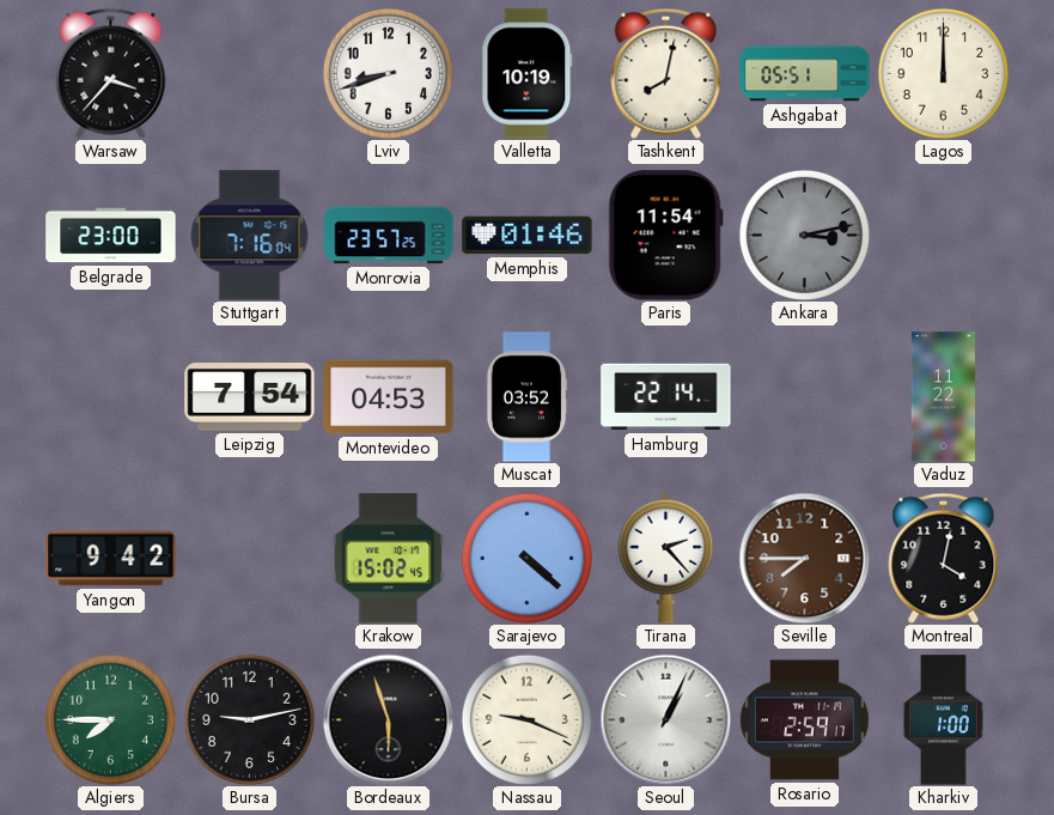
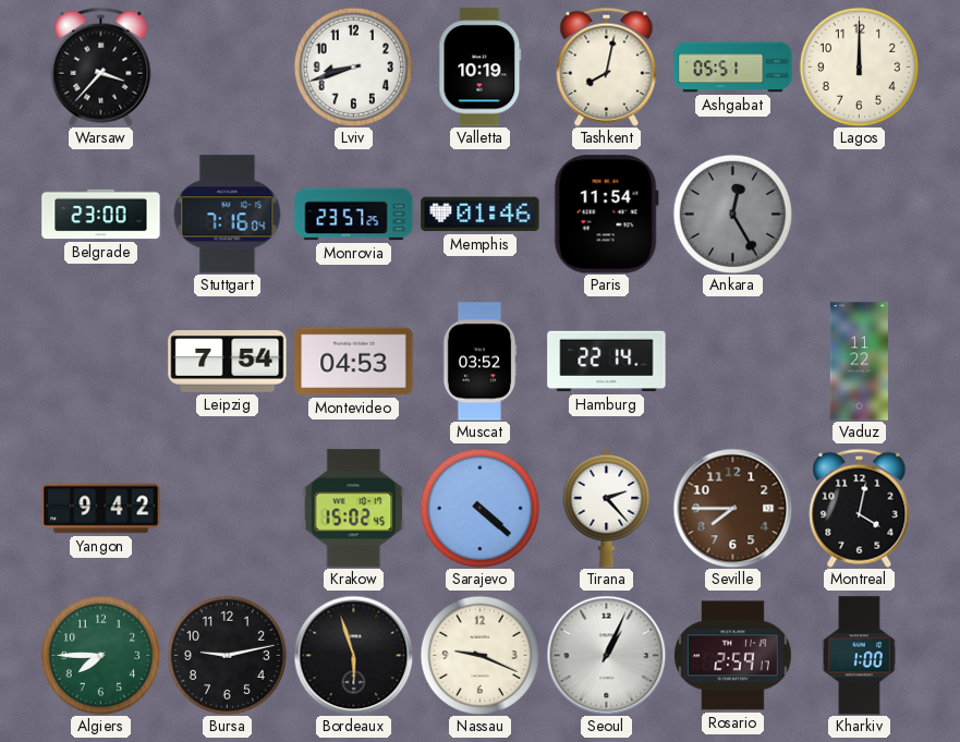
Ankara: 3:13 -> 12:25
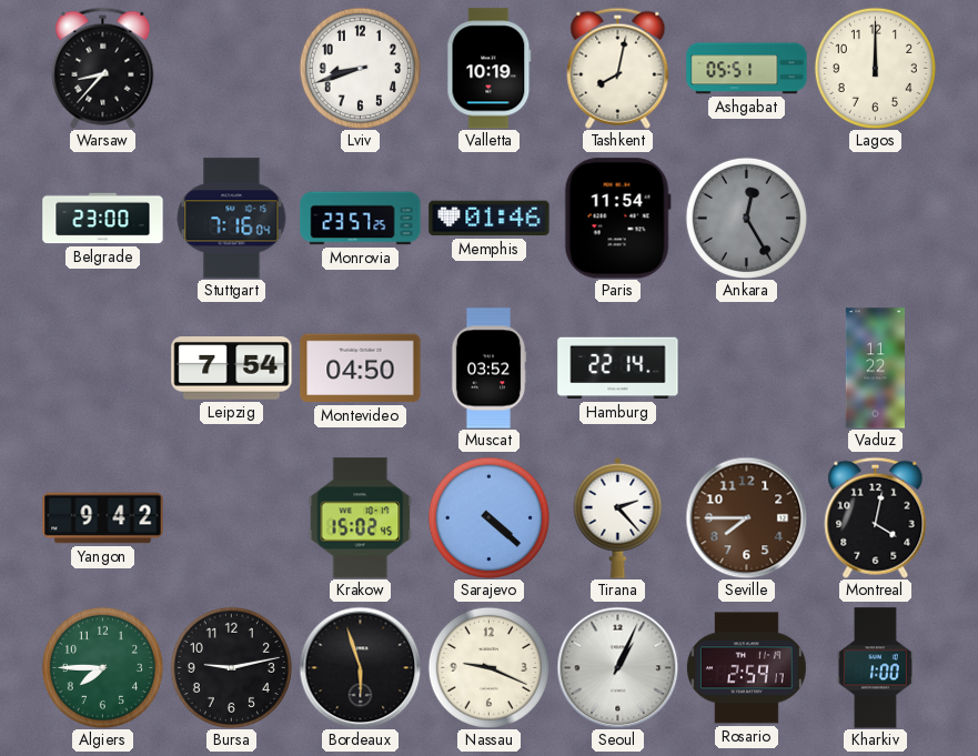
Warsaw: 3:37 -> 8:37
Montevideo: 04:53 -> 04:50
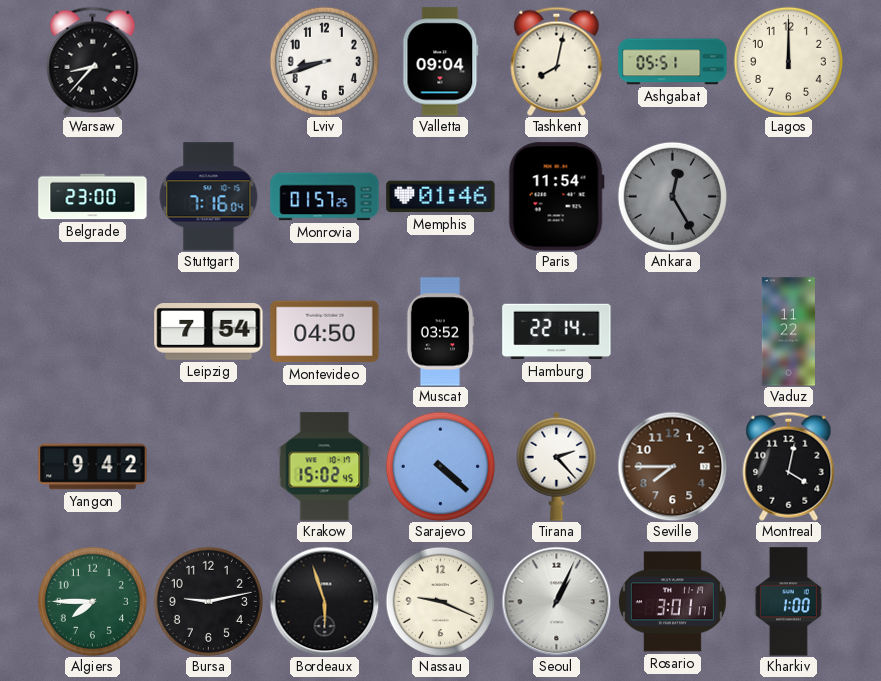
Valletta: 10:19 -> 09:04
Monrovia: 23:57 -> 01:57
Rosario: 2:59 -> 3:01
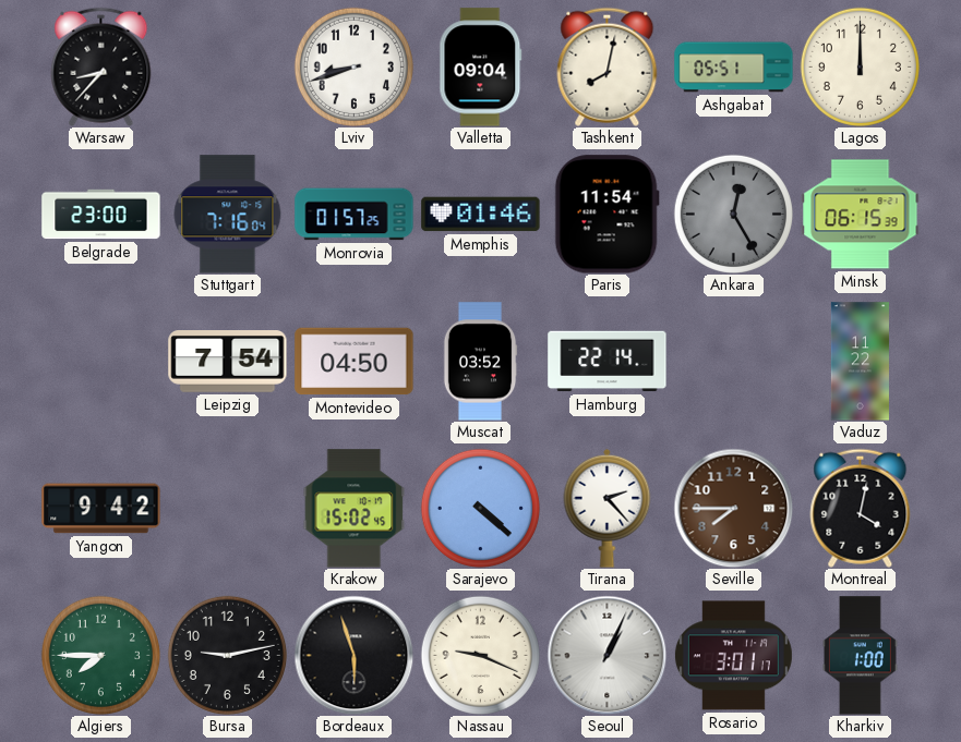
Minsk: none -> 06:15
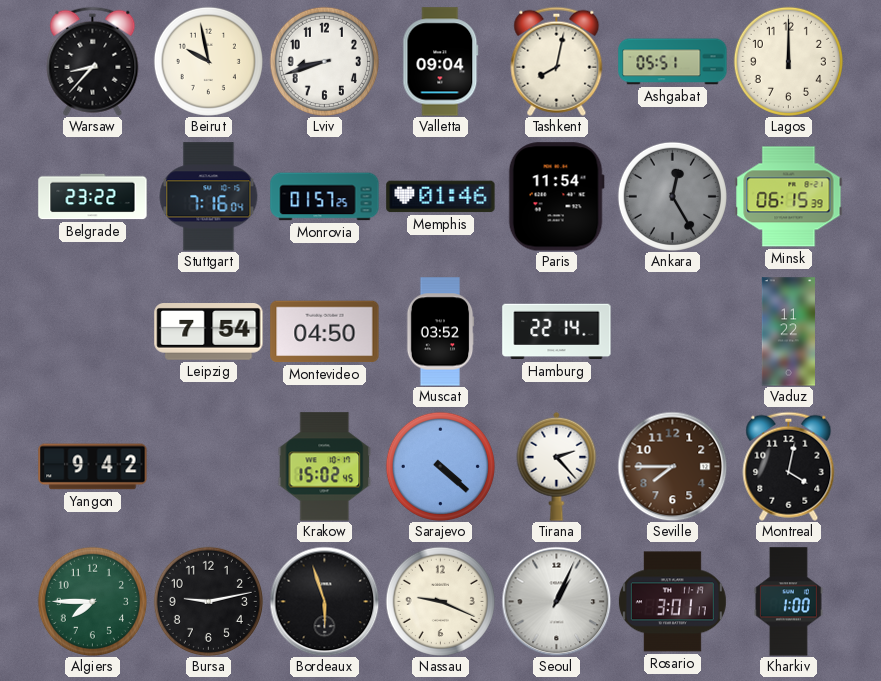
Beirut: none -> 9:58
Belgrade: 23:00 -> 23:22
